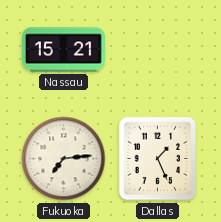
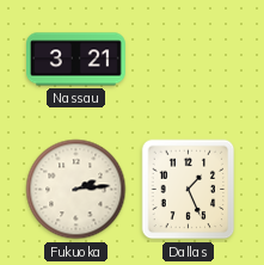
Nassau: 15:21 -> 3:21
Fukuoka: 7:14 -> 2:14
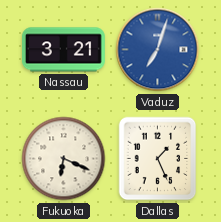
Vaduz: none -> 7:03
Fukuoka: 2:14 -> 6:19
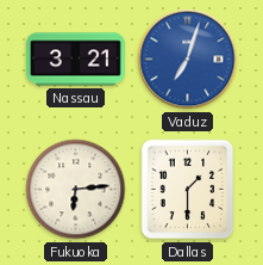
Fukuoka: 6:19 -> 6:14
Dallas: 1:26 -> 1:30
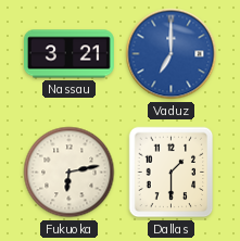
Vaduz: 7:03 -> 7:00
Fukuoka: 6:14 -> 6:13
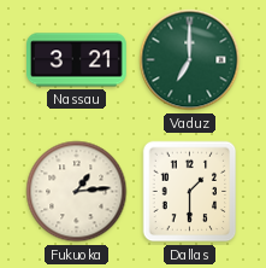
Vaduz dial: blue -> green
Fukuoka: 6:13 -> 1:14
